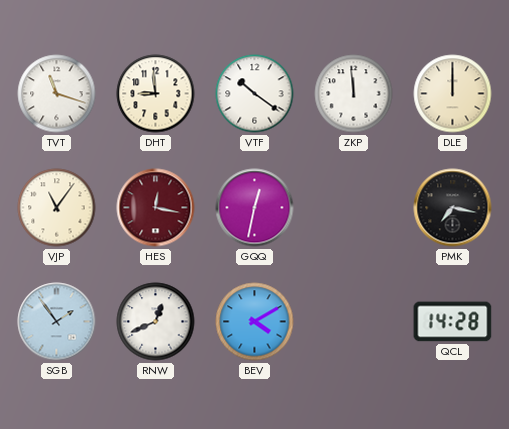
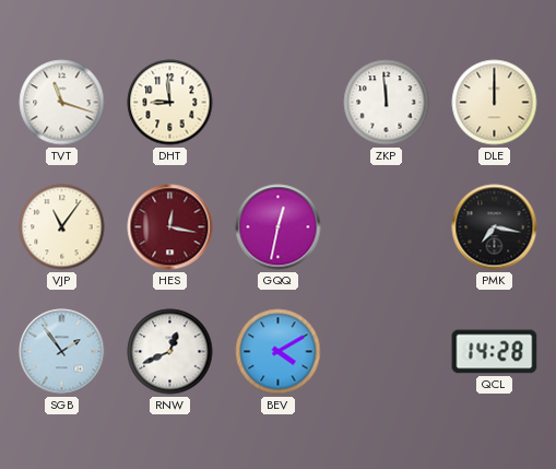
VTF: 10:21 -> none
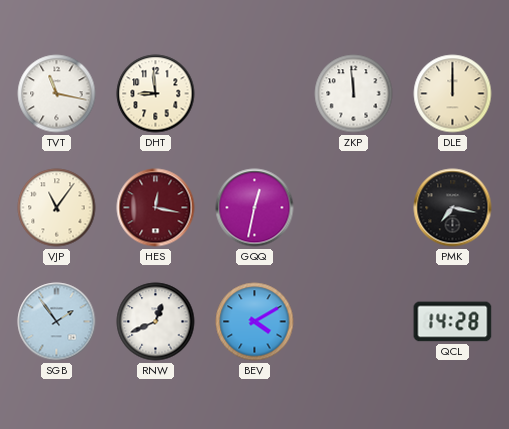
TVT: 11:18 -> 11:17
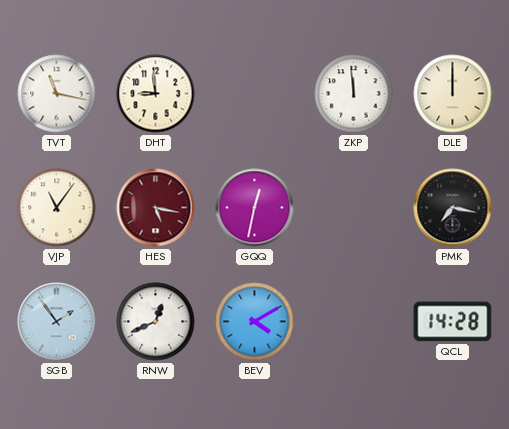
HES: 12:17 -> 5:17
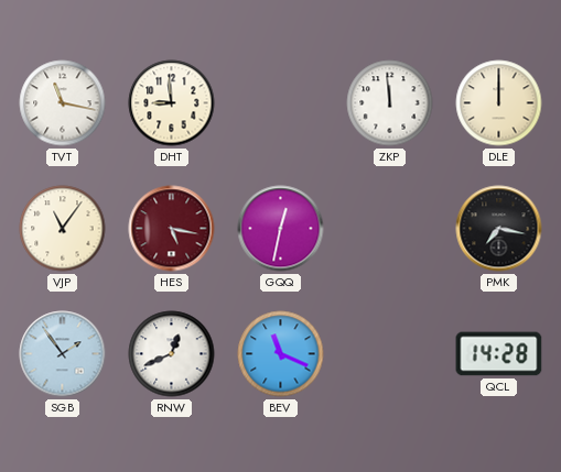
BEV: 4:10 -> 11:19
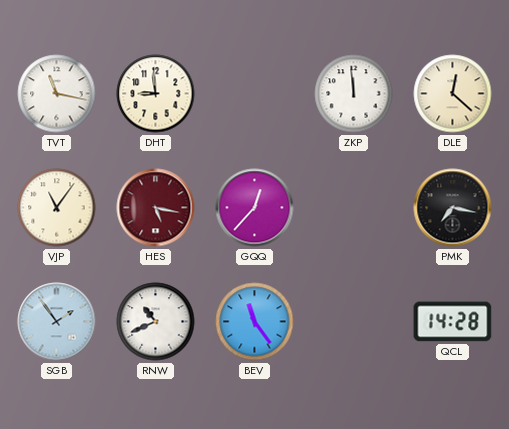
DLE: 12:00 -> 12:22
GQQ: 12:32 -> 12:37
RNW: 12:41 -> 10:41
BEV: 11:19 -> 11:24
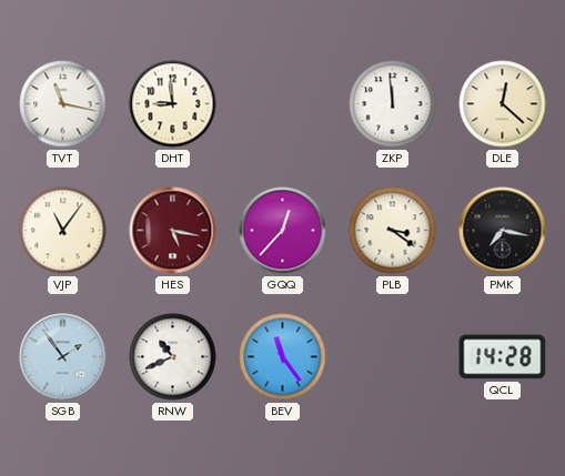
PLB: none -> 3:21
